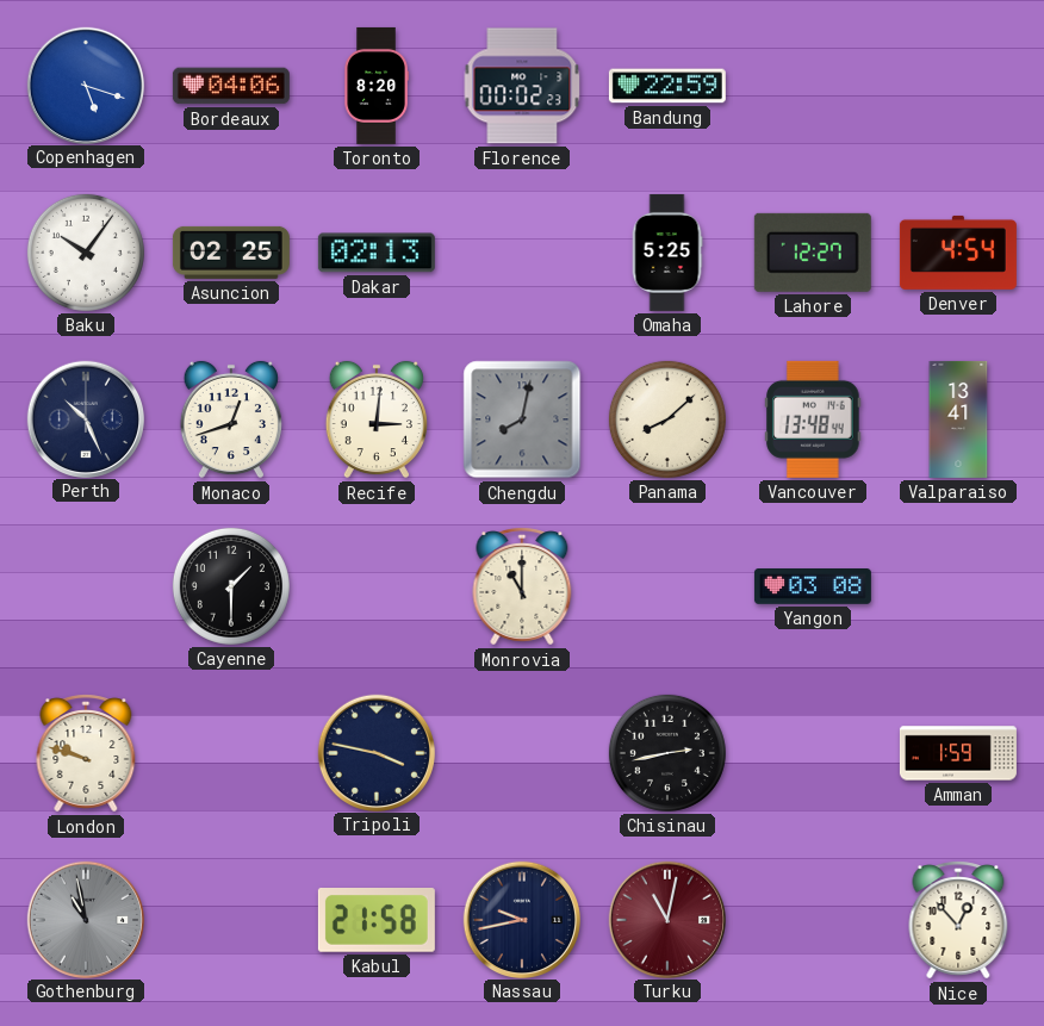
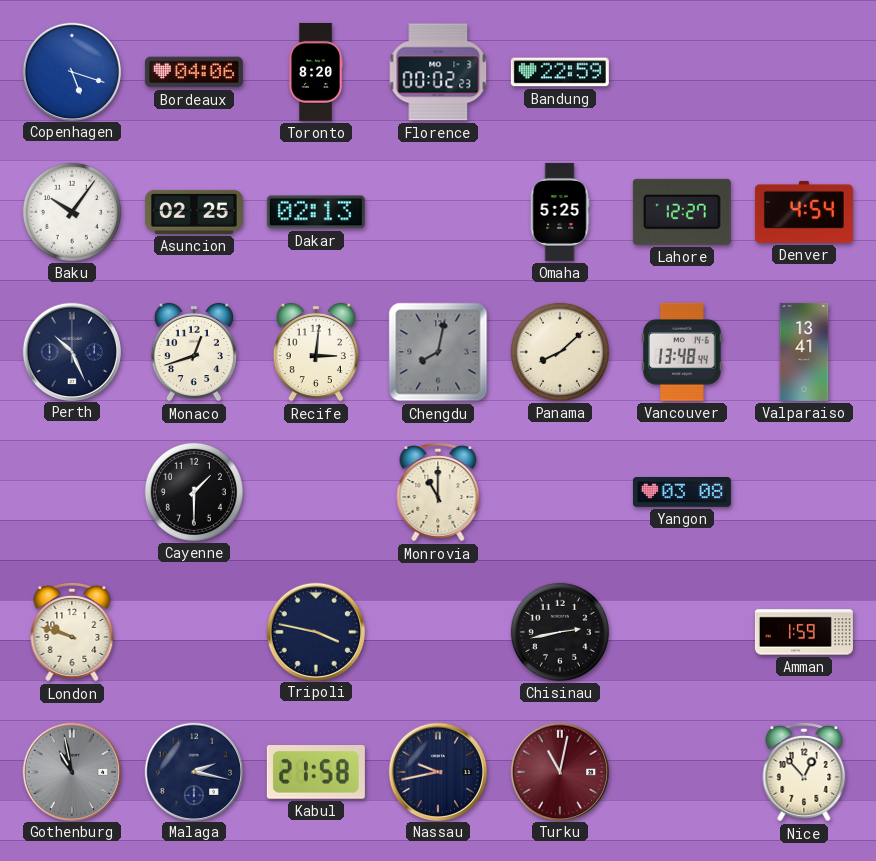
Malaga: none -> 2:17
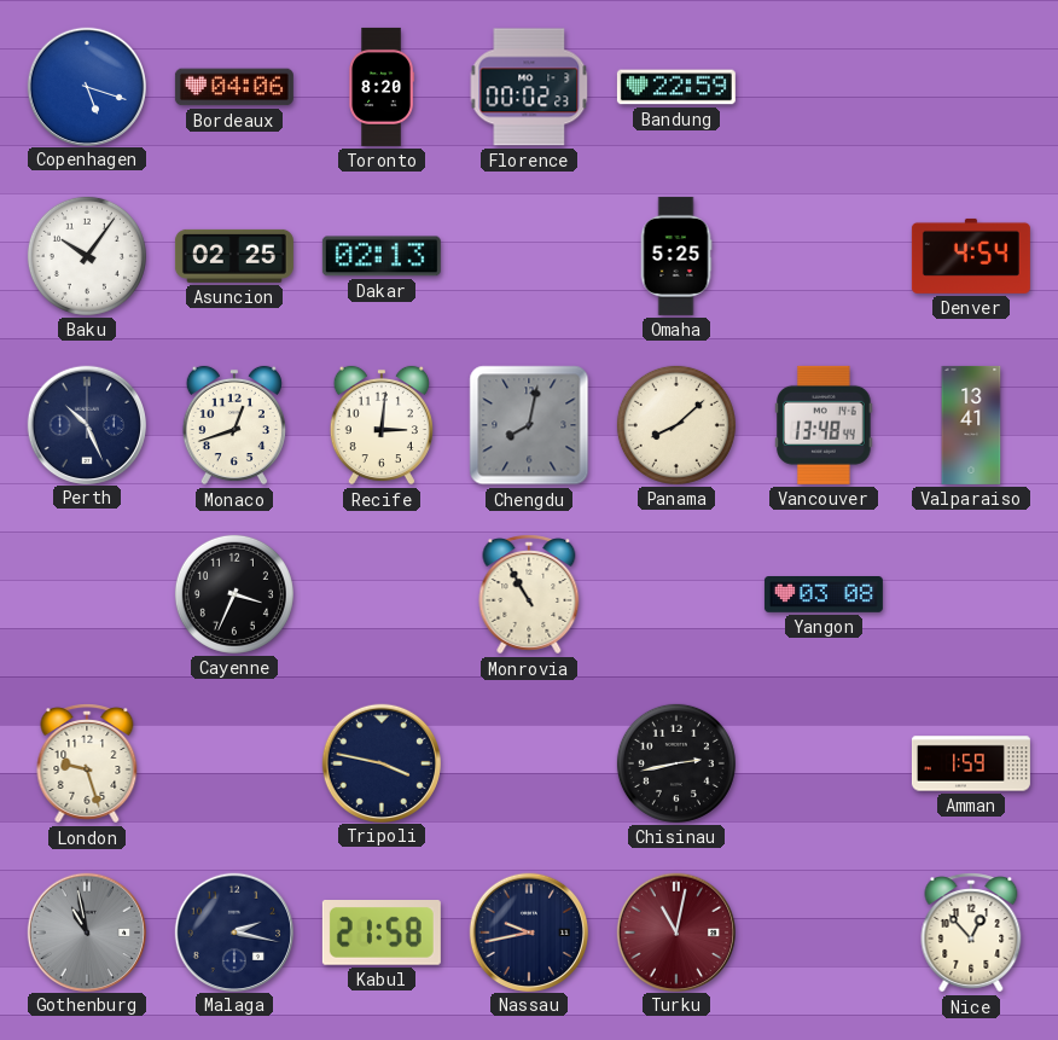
Lahore: 12:27 -> none
Cayenne: 1:30 -> 3:34
Monrovia: 11:00 -> 10:55
London: 9:48 -> 9:27
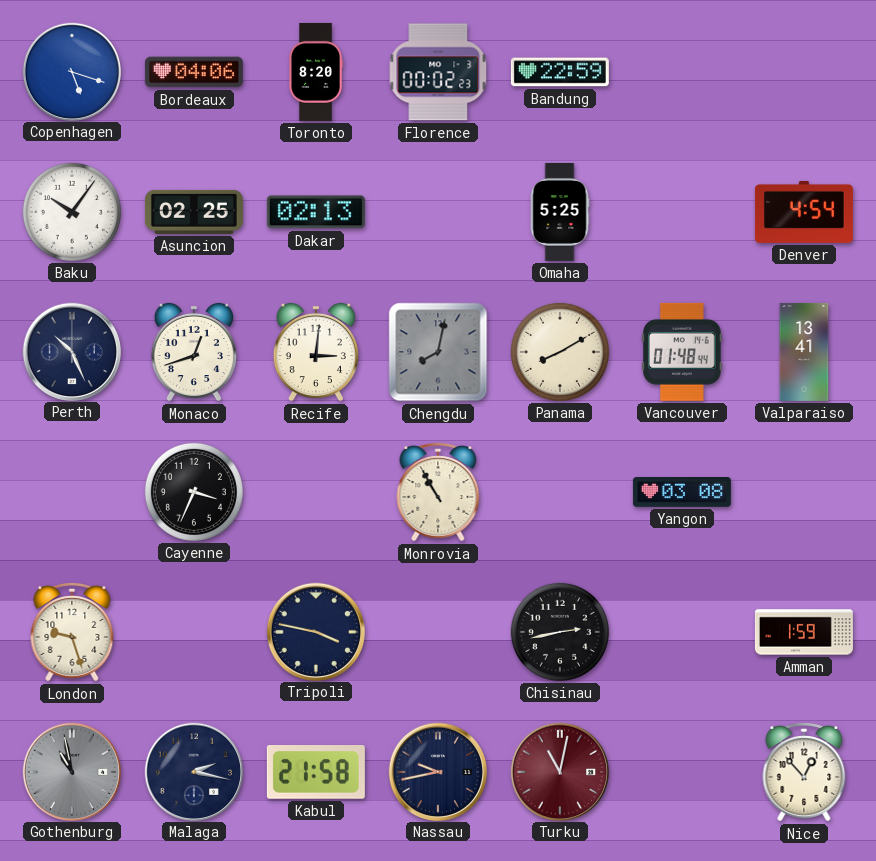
Panama: 8:08 -> 8:10
Vancouver: 13:48 -> 01:48
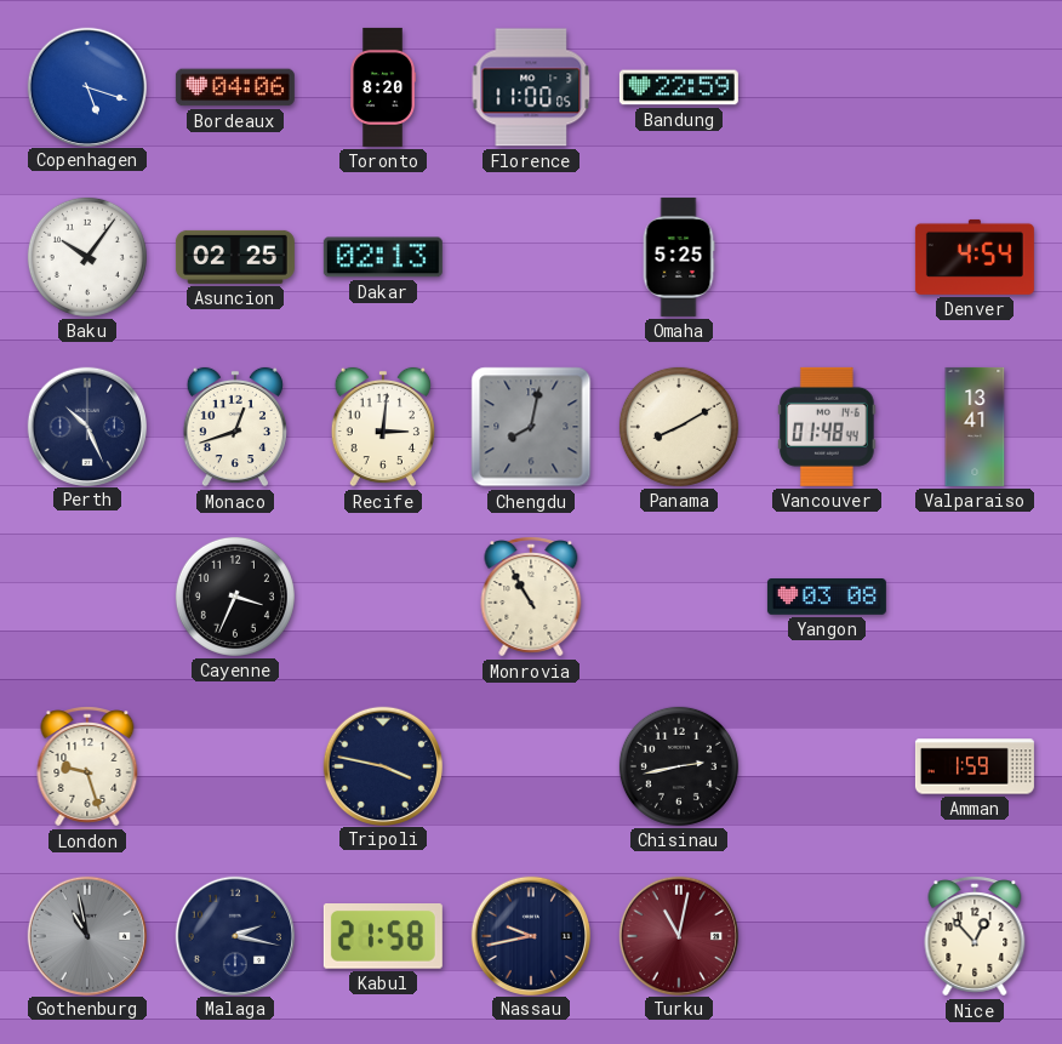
Florence: 00:02 -> 11:00
